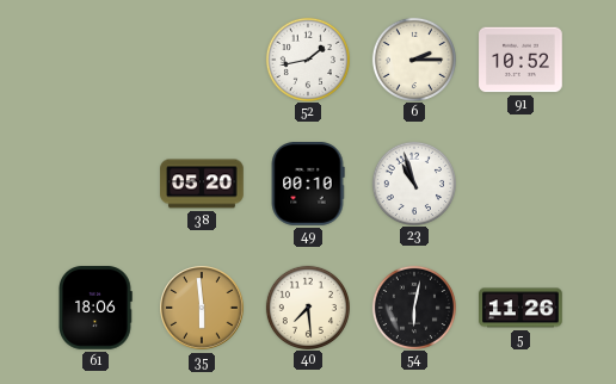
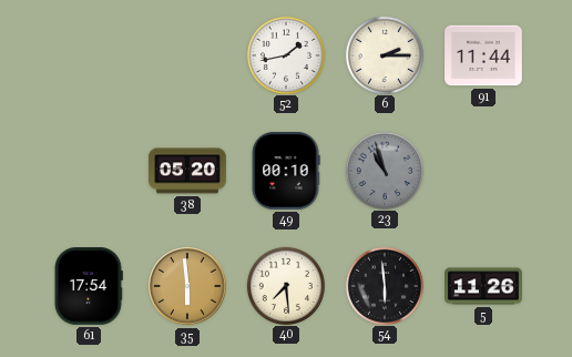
91: 10:52 -> 11:44
23 dial: white -> grey
61: 18:06 -> 17:54
54: 6:02 -> 5:59
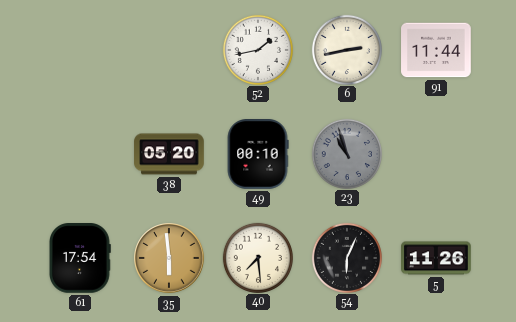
6: 2:15 -> 2:43
54: 5:59 -> 6:04
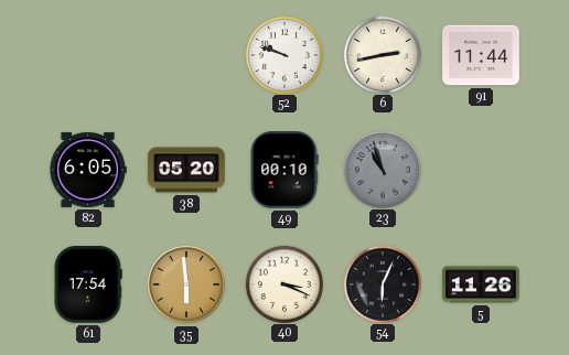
52: 1:43 -> 9:48
82: none -> 6:05
40: 7:29 -> 3:19
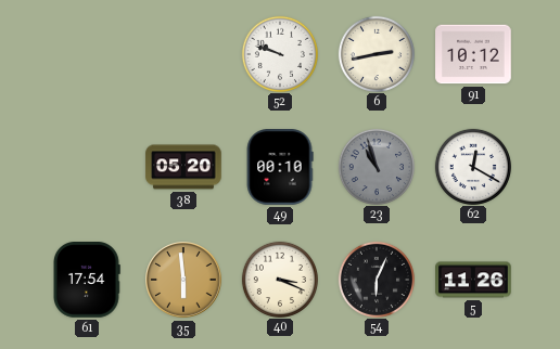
91: 11:44 -> 10:12
82: 6:05 -> none
62: none -> 12:20
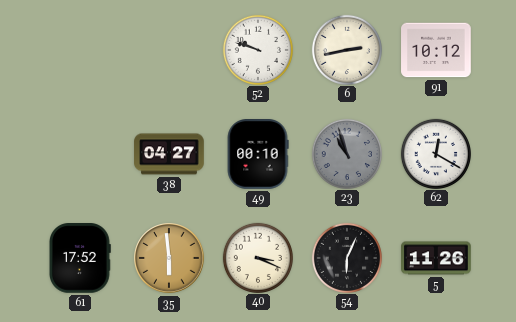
38: 05:20 -> 04:27
61: 17:54 -> 17:52
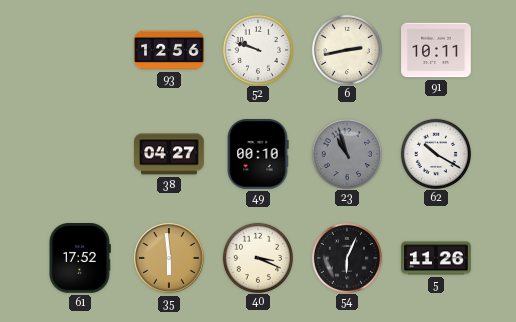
93: none -> 12:56
91: 10:12 -> 10:11
62: 12:20 -> 10:20
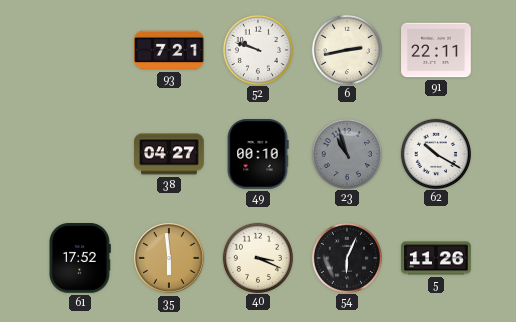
93: 12:56 -> 7:21
91: 10:11 -> 22:11
